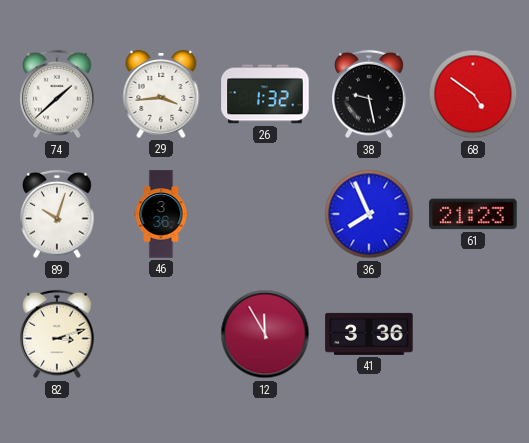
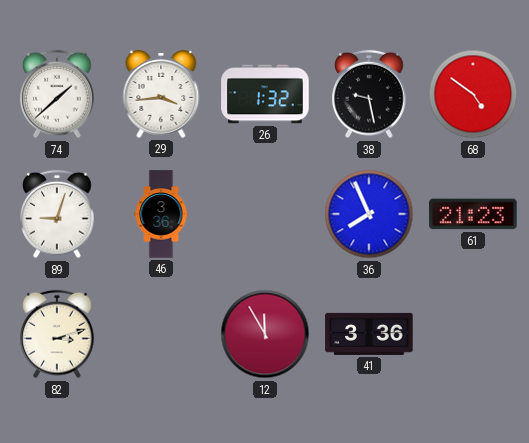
89: 10:03 -> 9:03
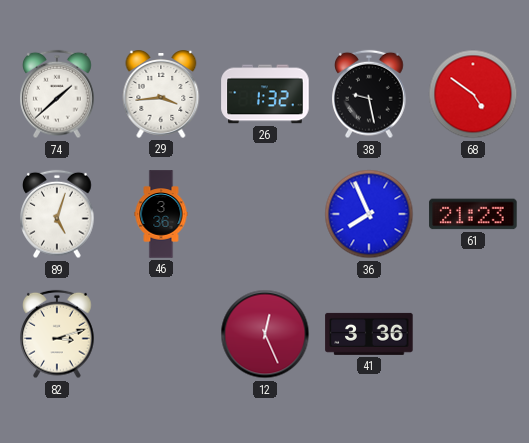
89: 9:03 -> 5:03
12: 11:55 -> 12:26
